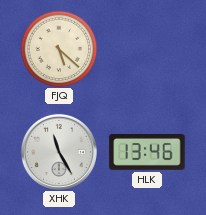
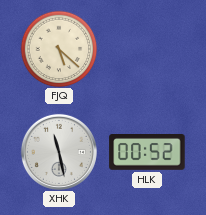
XHK: 11:25 -> 11:28
HLK: 13:46 -> 00:52
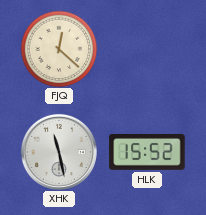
FJQ: 5:22 -> 12:22
HLK: 00:52 -> 15:52
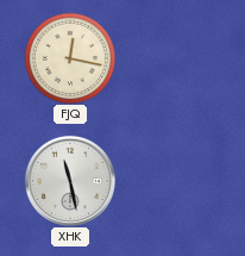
FJQ: 12:22 -> 12:17
HLK: 15:52 -> none
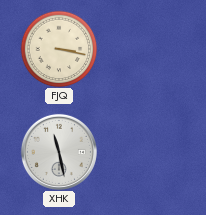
FJQ: 12:17 -> 3:17
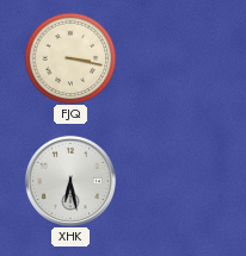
XHK: 11:28 -> 6:28
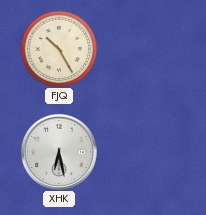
FJQ: 3:17 -> 10:25
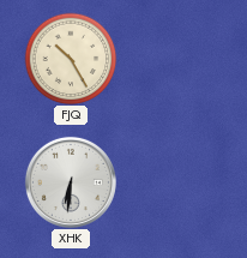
XHK: 6:28 -> 6:31
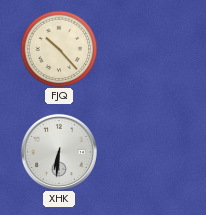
FJQ: 10:25 -> 10:23
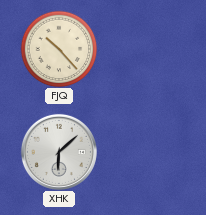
XHK: 6:31 -> 6:08
